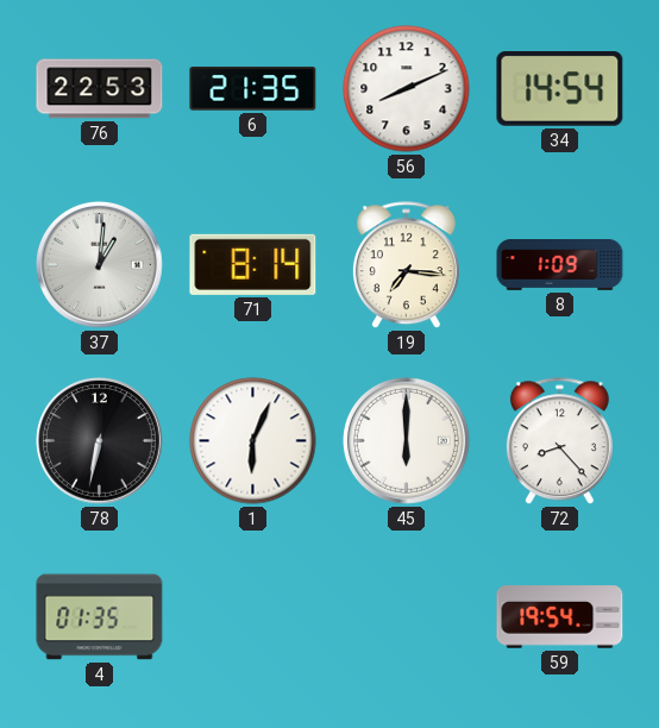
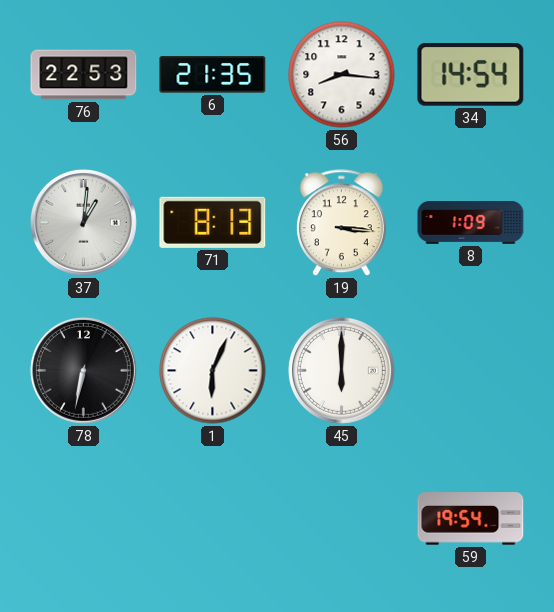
56: 8:11 -> 8:16
71: 8:14 -> 8:13
19: 7:16 -> 3:16
72: 8:23 -> none
4: 01:35 -> none
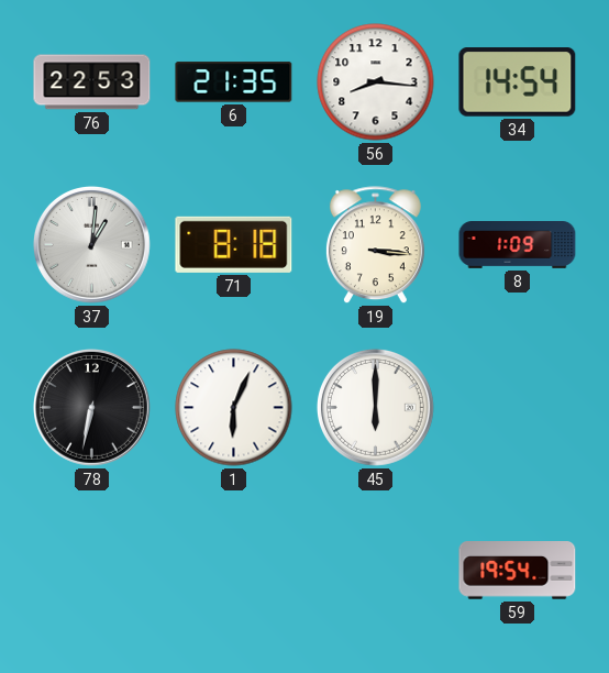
71: 8:13 -> 8:18
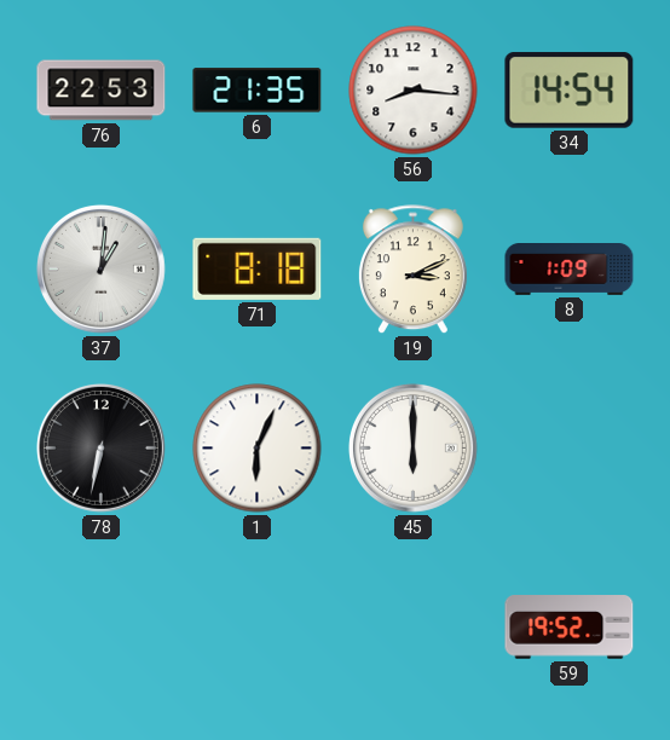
19: 3:16 -> 3:11
59: 19:54 -> 19:52
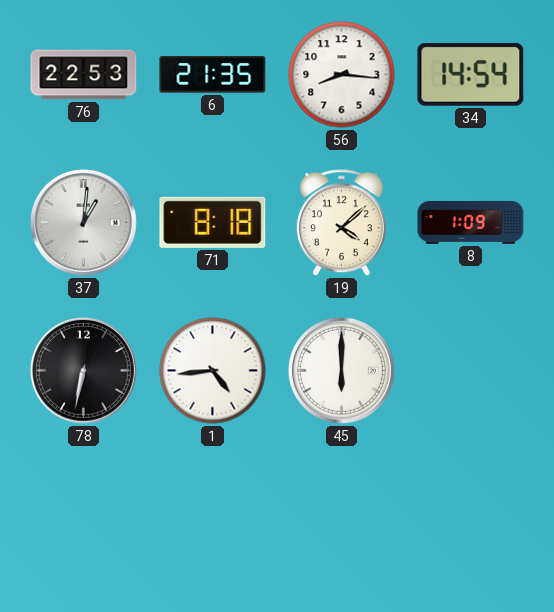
19: 3:11 -> 4:08
1: 6:04 -> 4:44
59: 19:52 -> none
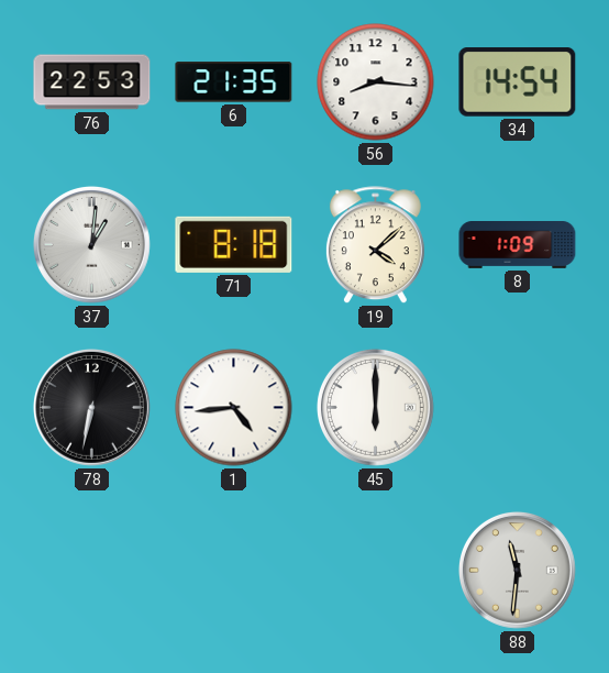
88: none -> 11:31
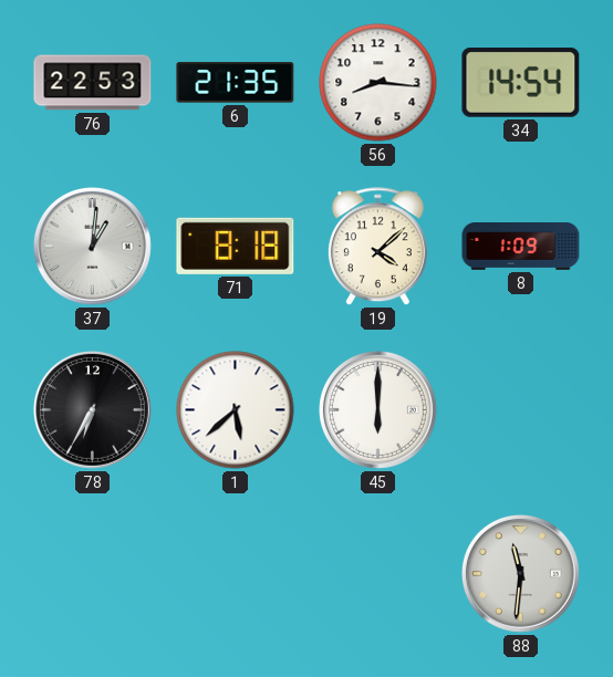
78: 6:32 -> 6:35
1: 4:44 -> 5:38
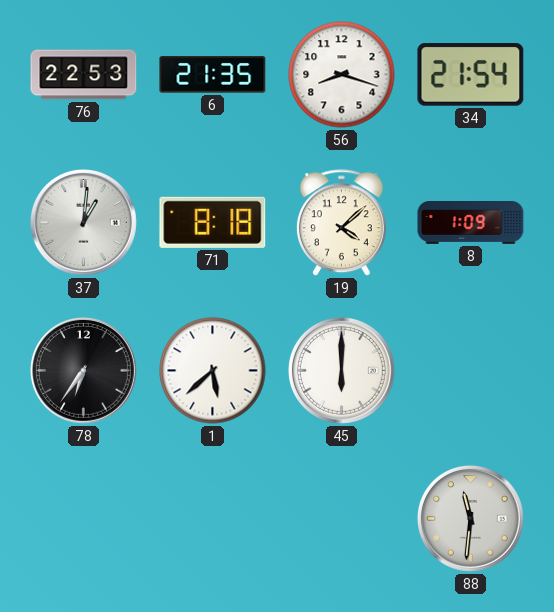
56: 8:16 -> 8:18
34: 14:54 -> 21:54
78: 6:35 -> 6:36
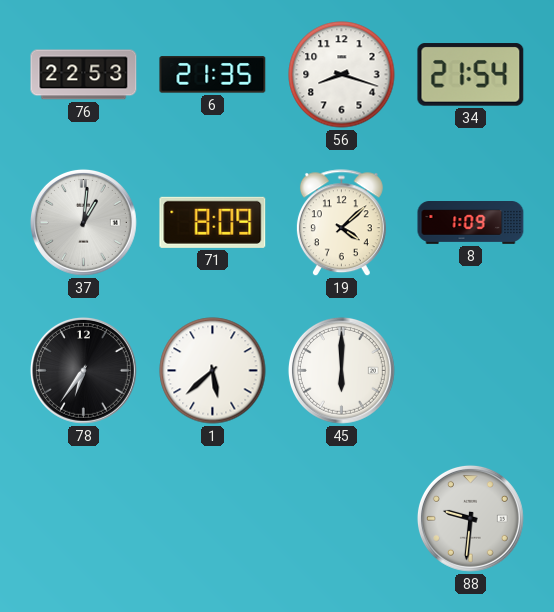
71: 8:18 -> 8:09
88: 11:31 -> 9:31
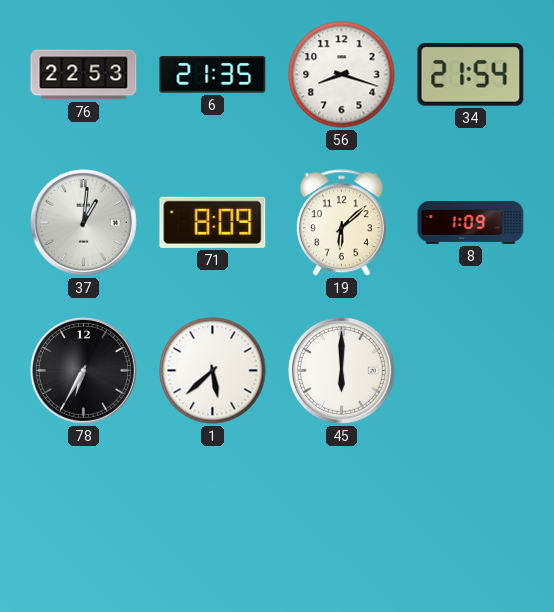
19: 4:08 -> 6:08
78: 6:36 -> 6:35
88: 9:31 -> none
